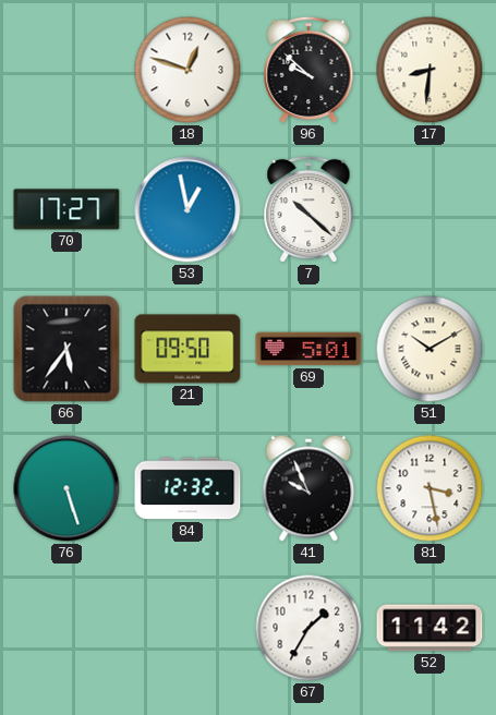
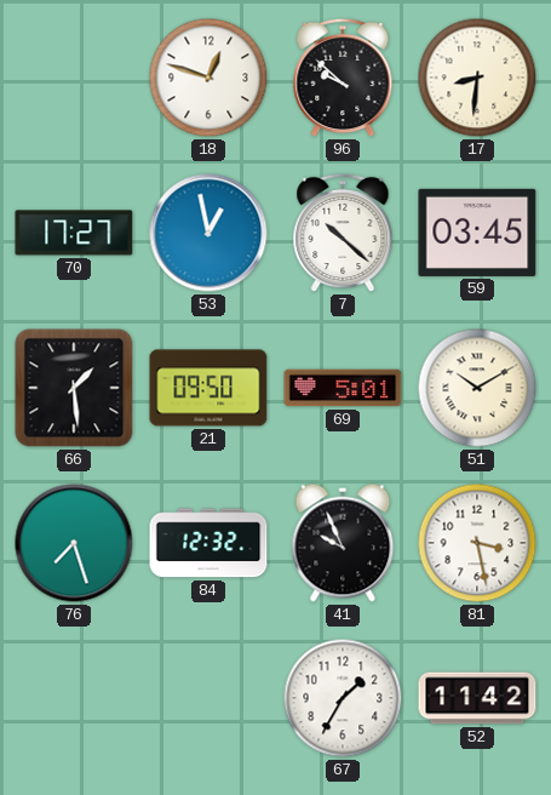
59: none -> 03:45
66: 5:36 -> 1:29
76: 5:27 -> 7:27
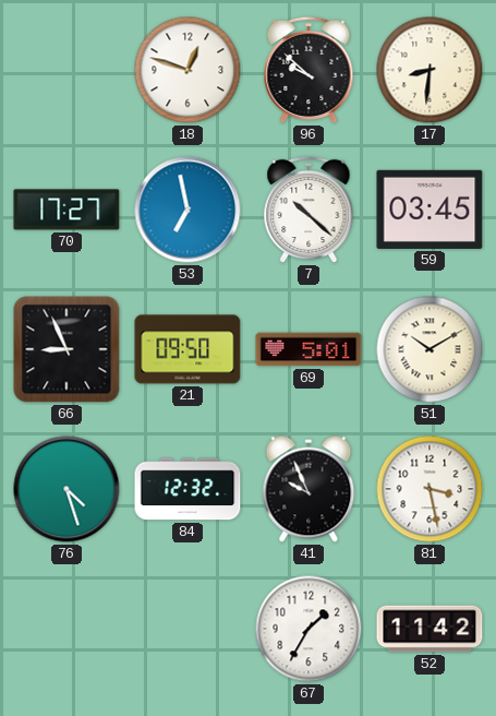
53: 12:58 -> 6:58
66: 1:29 -> 8:56
76: 7:27 -> 4:27
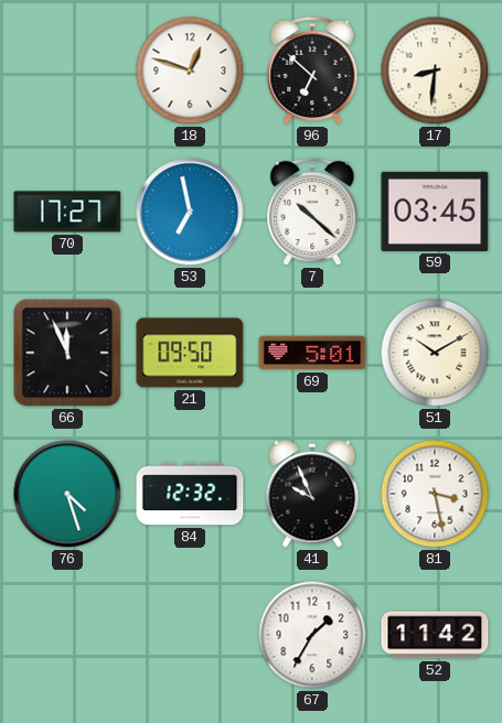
96: 9:52 -> 6:52
66: 8:56 -> 11:56
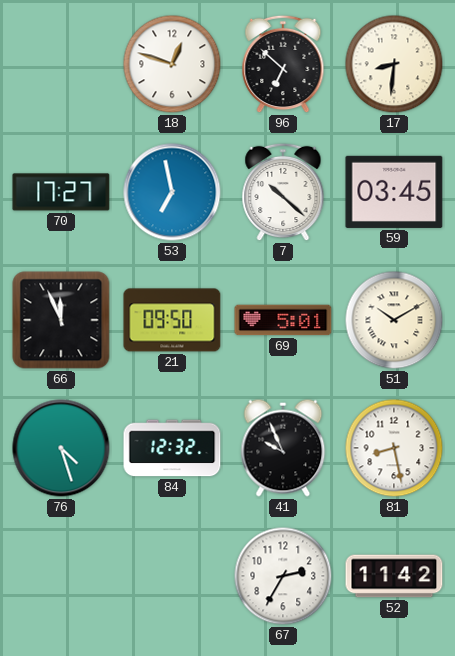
81: 3:28 -> 8:28
67: 1:35 -> 2:35
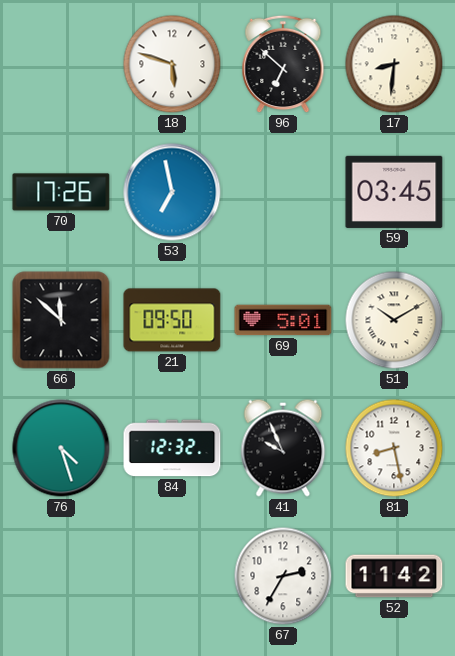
18: 12:48 -> 5:48
70: 17:27 -> 17:26
7: 10:22 -> none
66: 11:56 -> 11:52
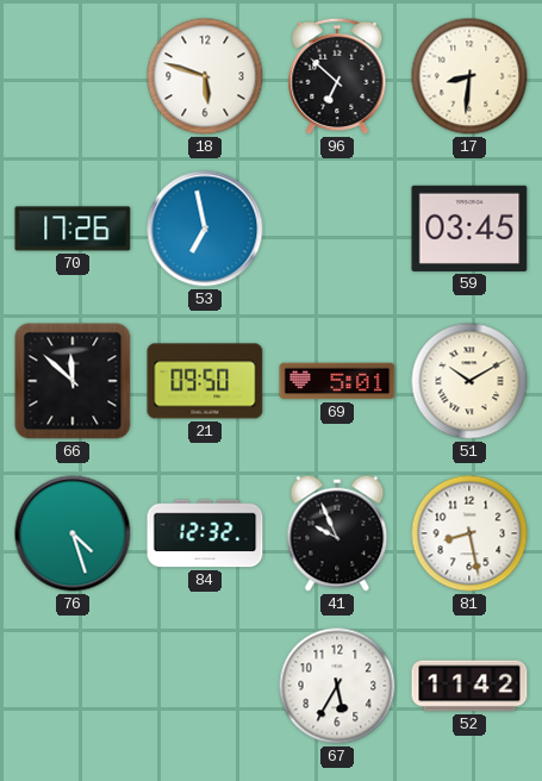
67: 2:35 -> 5:35
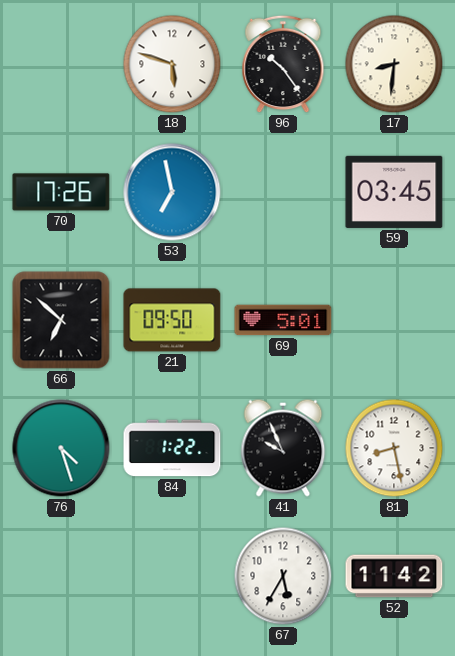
96: 6:52 -> 10:24
66: 11:52 -> 6:52
51: 10:10 -> none
84: 12:32 -> 1:22
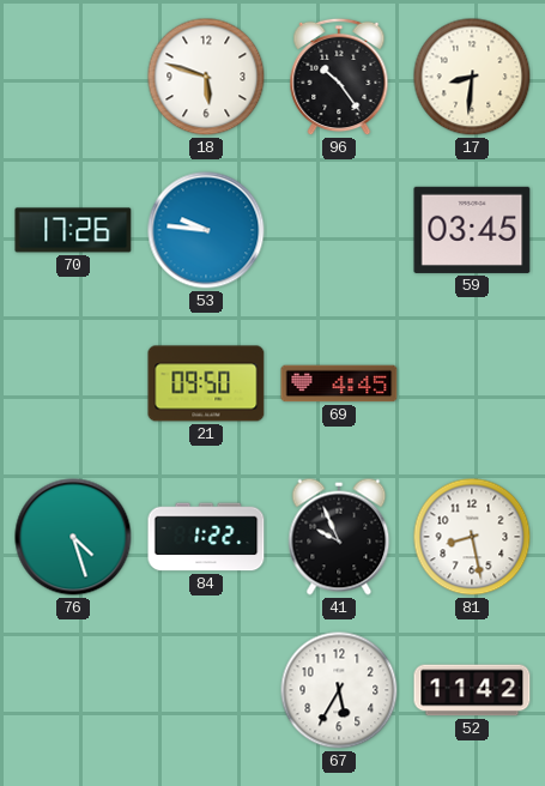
53: 6:58 -> 9:46
66: 6:52 -> none
69: 5:01 -> 4:45
